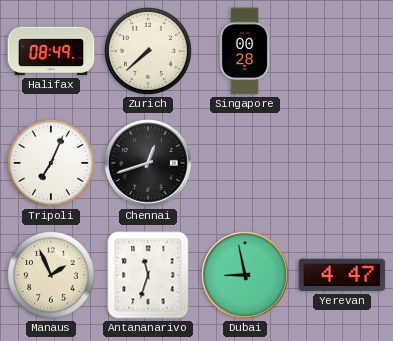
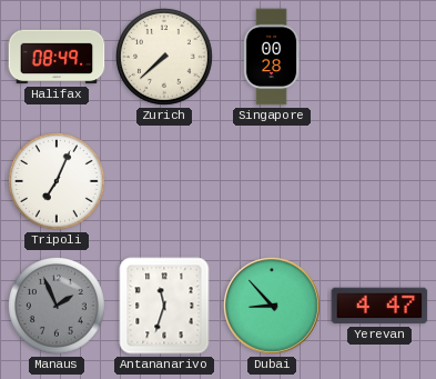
Chennai: 12:42 -> none
Manaus dial: cream -> grey
Dubai: 8:58 -> 8:53
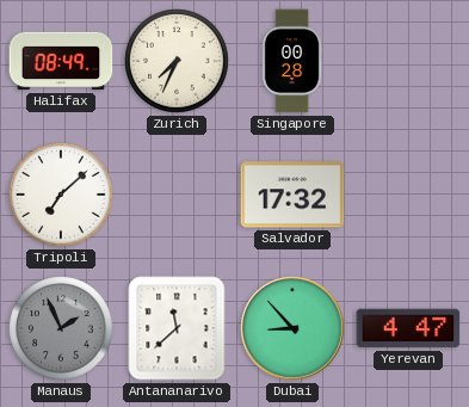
Zurich: 7:38 -> 7:34
Tripoli: 7:04 -> 7:08
Salvador: none -> 17:32
Antananarivo: 11:33 -> 11:38
